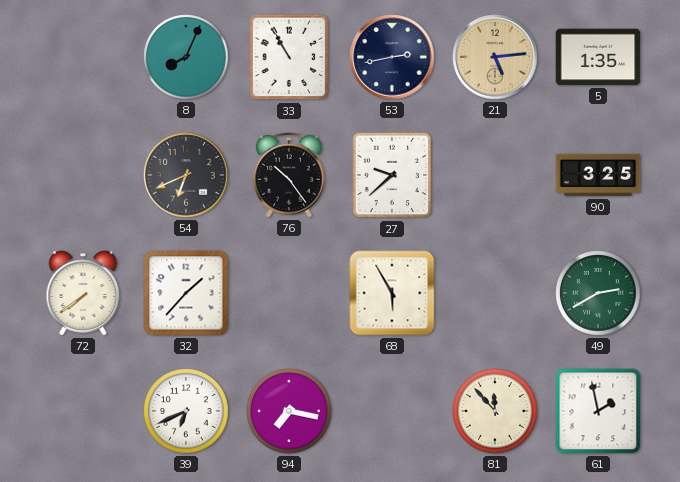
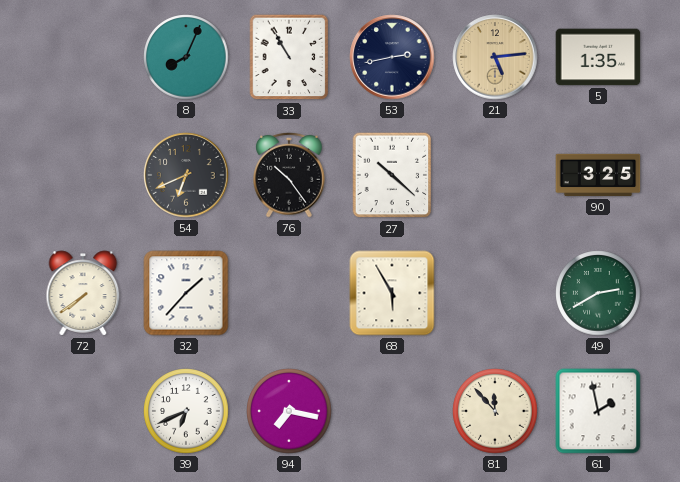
27: 9:38 -> 10:22
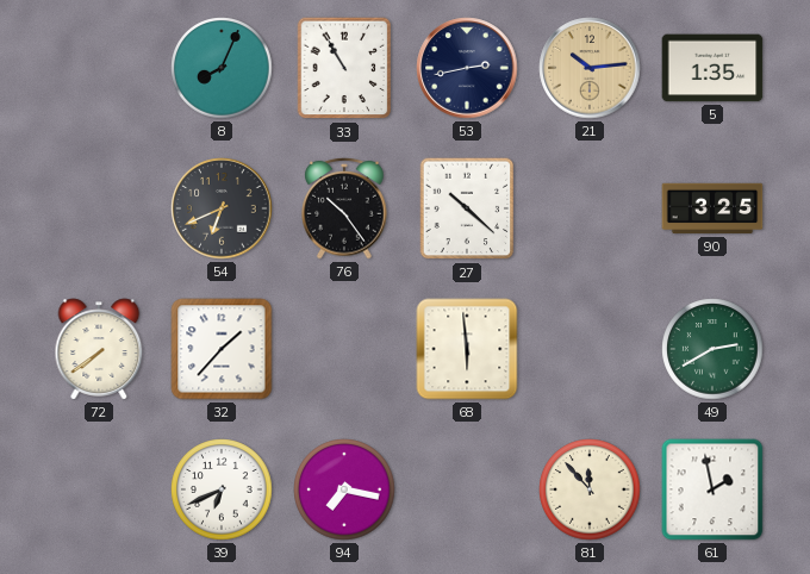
21: 5:14 -> 10:14
68: 5:55 -> 5:59
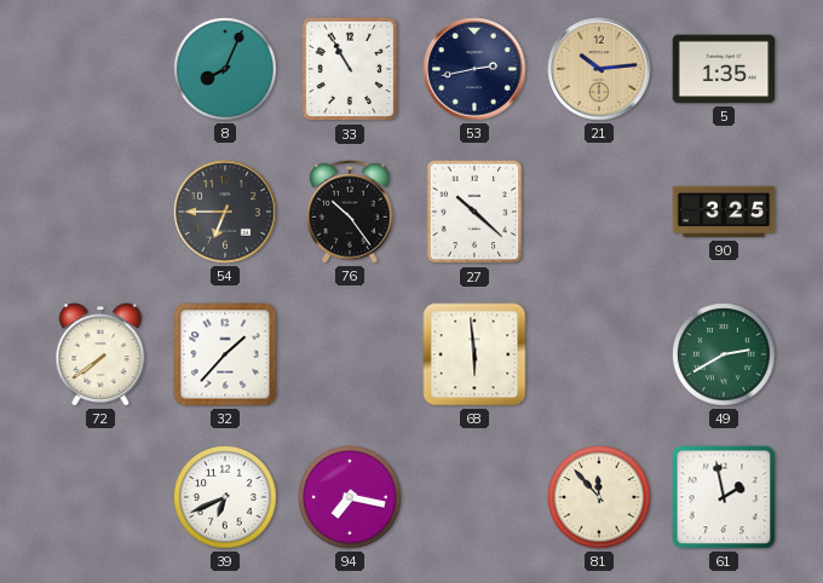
54: 6:41 -> 6:45
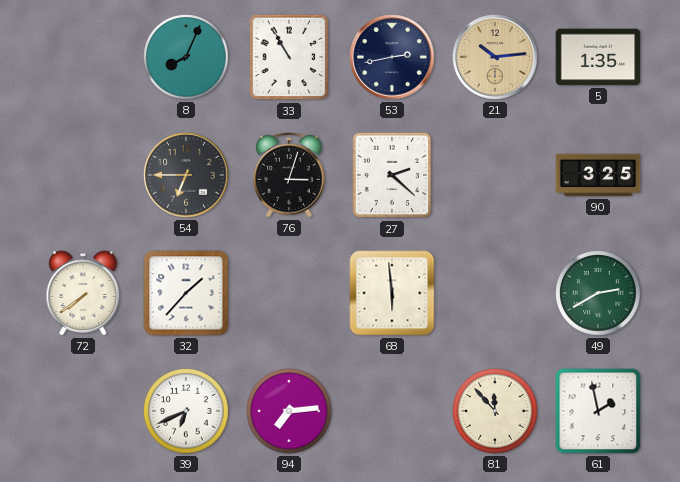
76: 10:24 -> 3:03
27: 10:22 -> 2:22
94: 7:17 -> 7:14
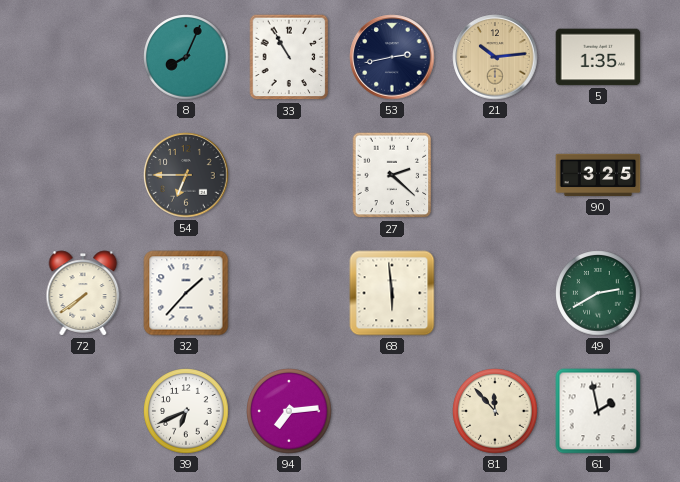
76: 3:03 -> none
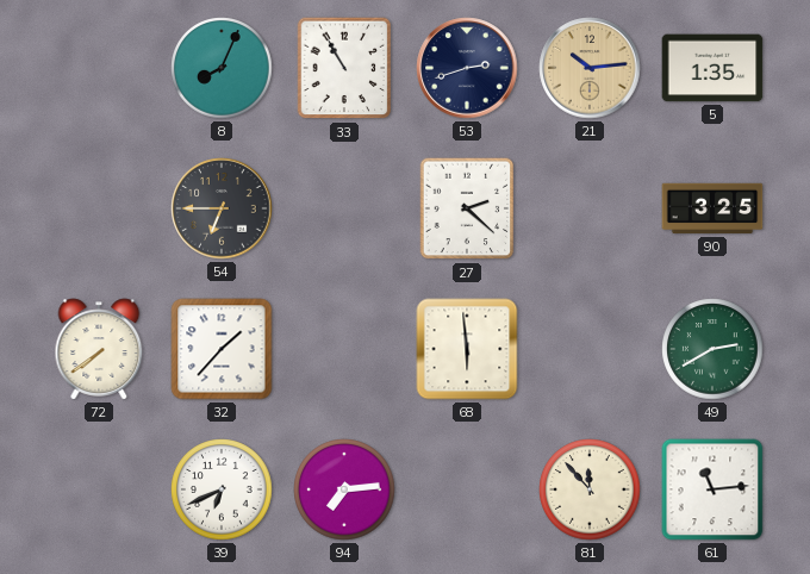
53: 2:43 -> 2:42
61: 1:58 -> 11:14
